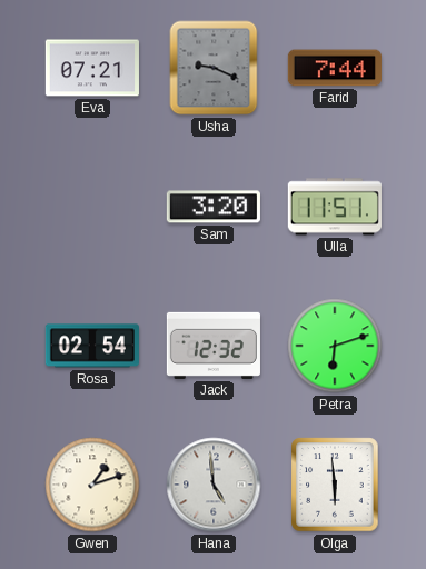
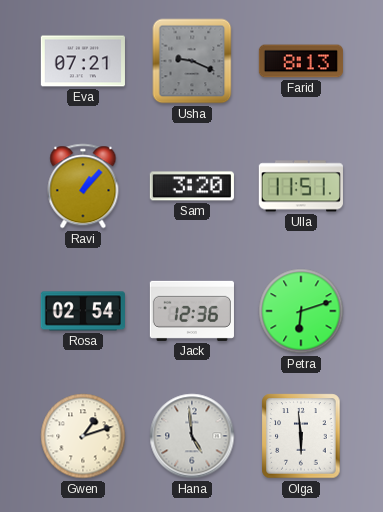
Farid: 7:44 -> 8:13
Ravi: none -> 1:07
Jack: 12:32 -> 12:36
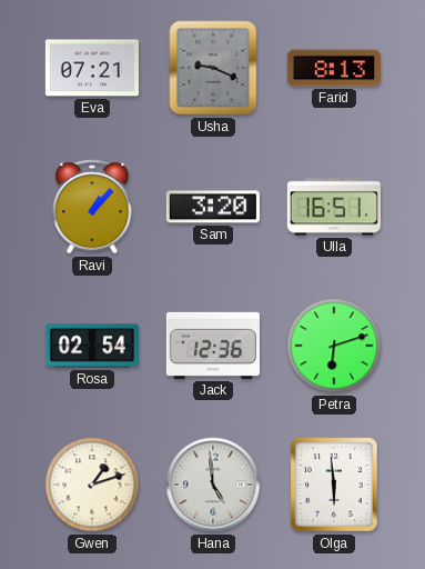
Ulla: 11:51 -> 16:51
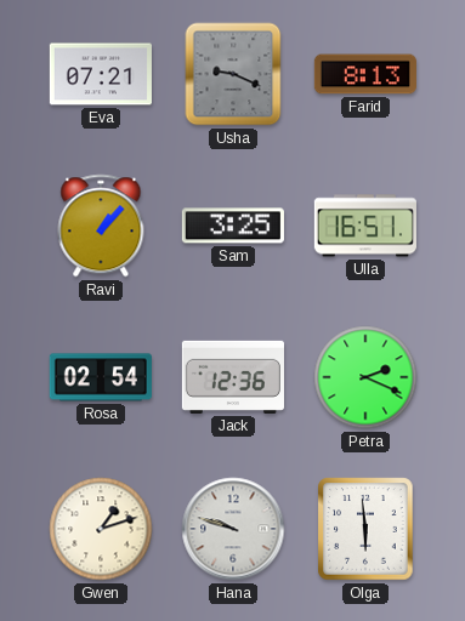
Sam: 3:20 -> 3:25
Petra: 6:12 -> 2:19
Hana: 4:59 -> 9:48
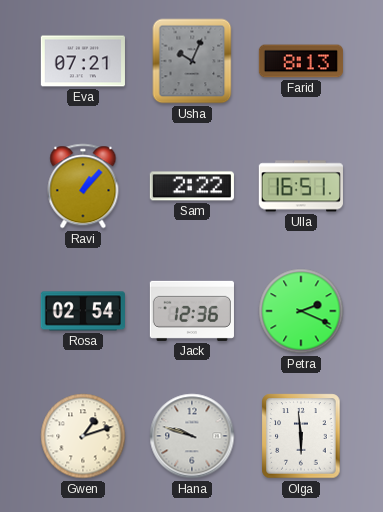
Usha: 9:19 -> 10:04
Sam: 3:25 -> 2:22
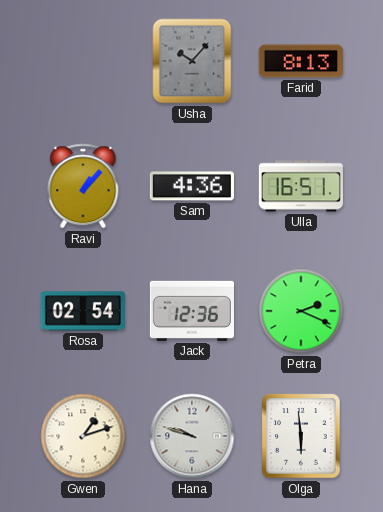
Eva: 07:21 -> none
Usha: 10:04 -> 10:07
Sam: 2:22 -> 4:36
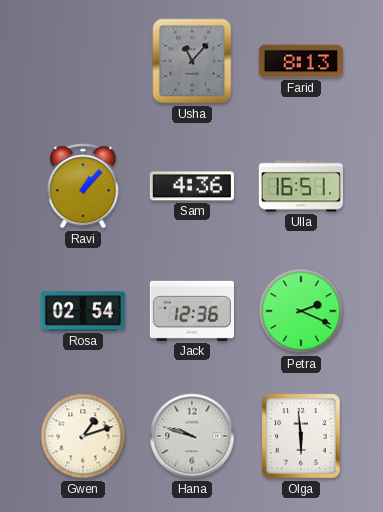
Usha: 10:07 -> 11:07
